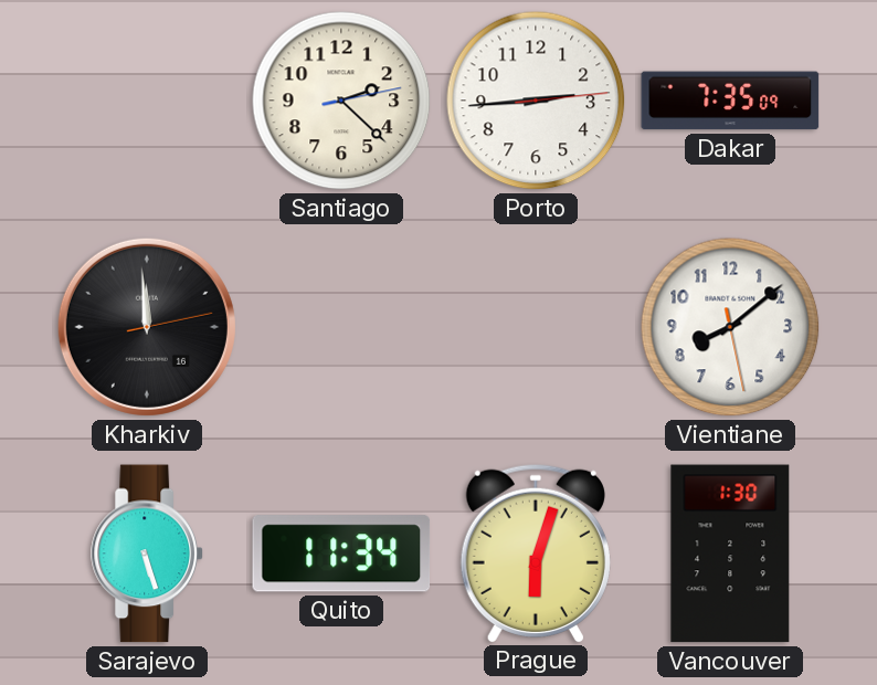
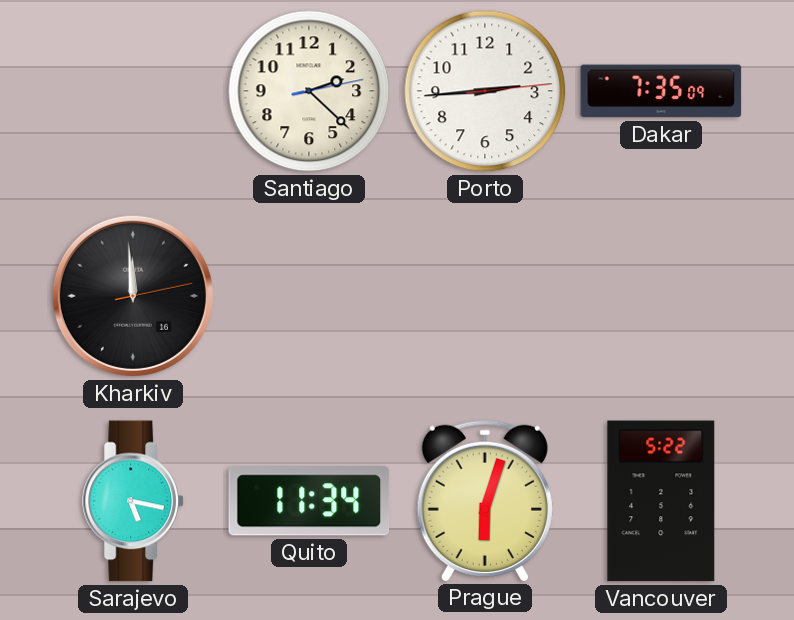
Vientiane: 8:08 -> none
Sarajevo: 5:27 -> 5:17
Vancouver: 1:30 -> 5:22
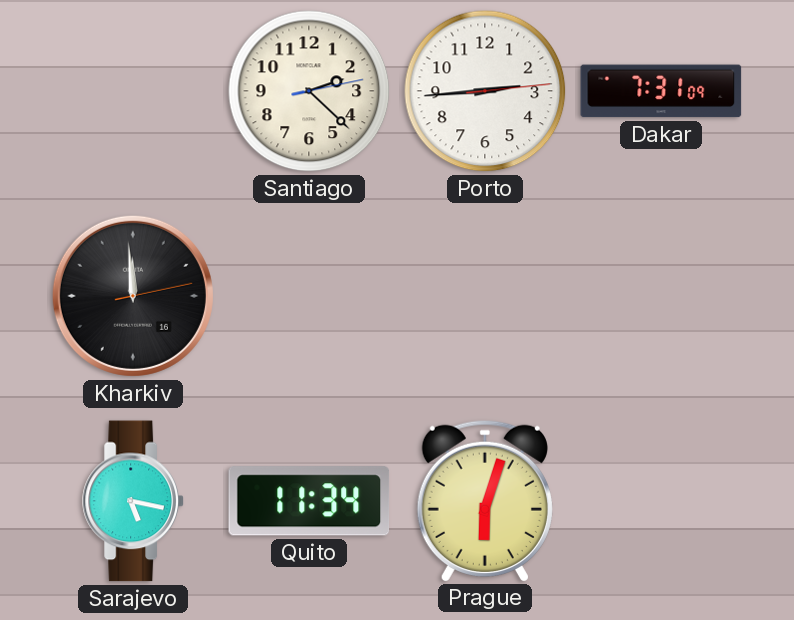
Dakar: 7:35 -> 7:31
Vancouver: 5:22 -> none
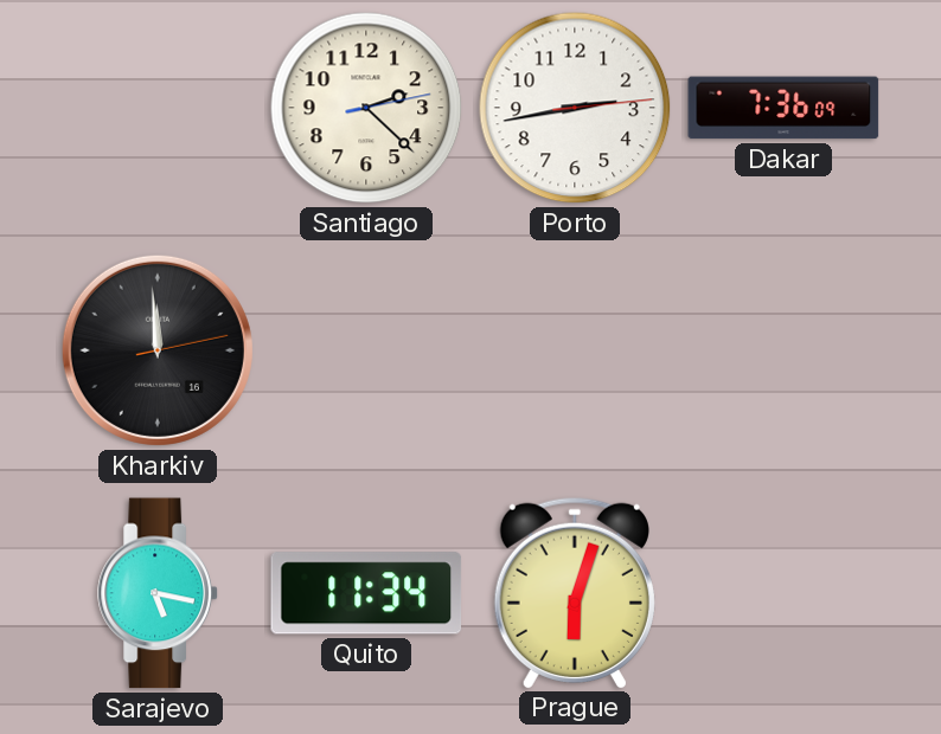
Porto: 2:44 -> 2:43
Dakar: 7:31 -> 7:36
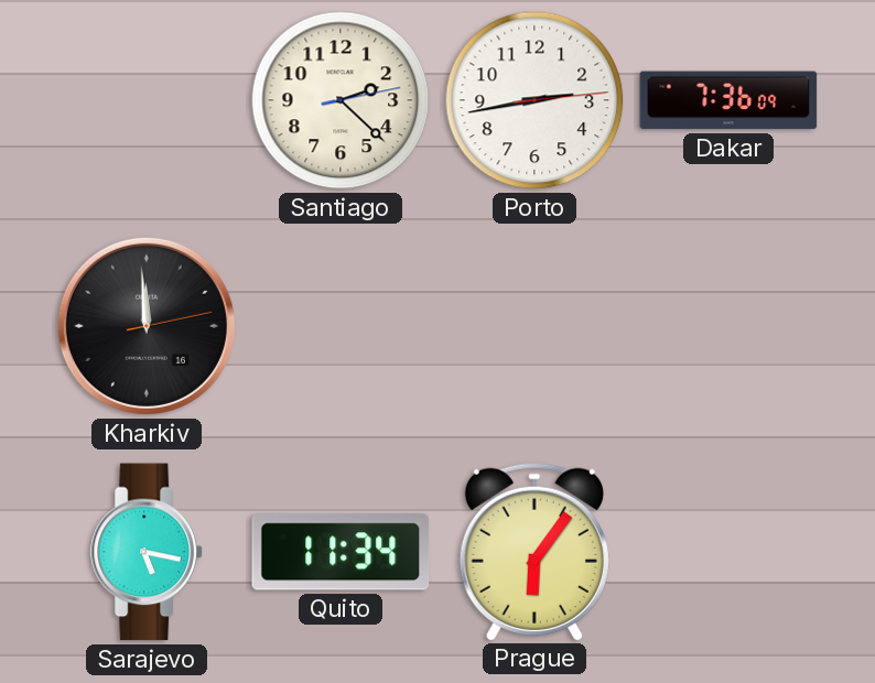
Prague: 6:03 -> 6:06
